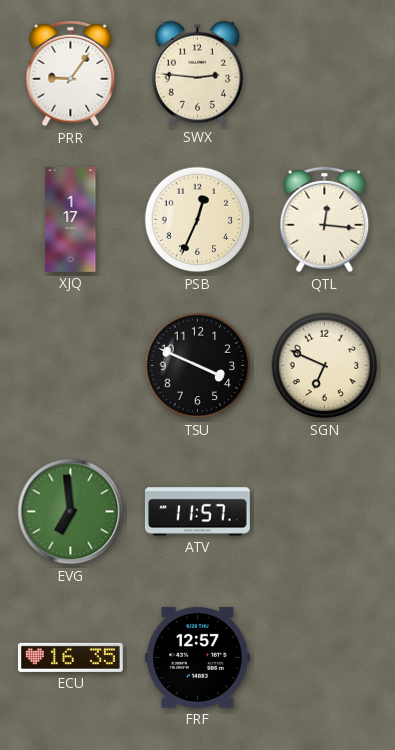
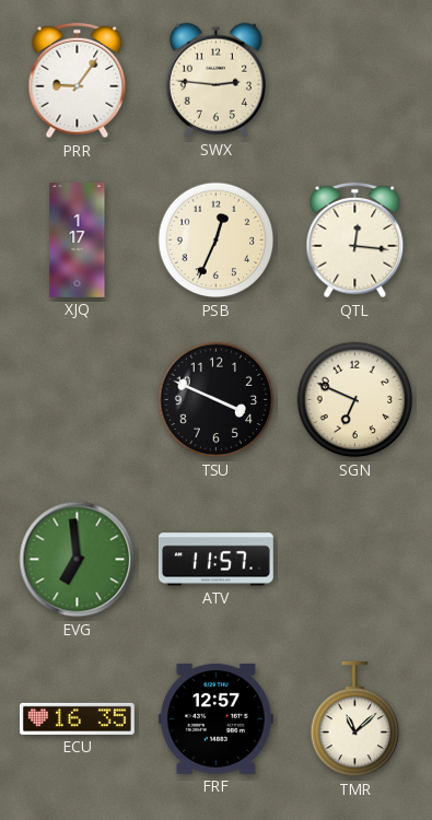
TMR: none -> 11:08
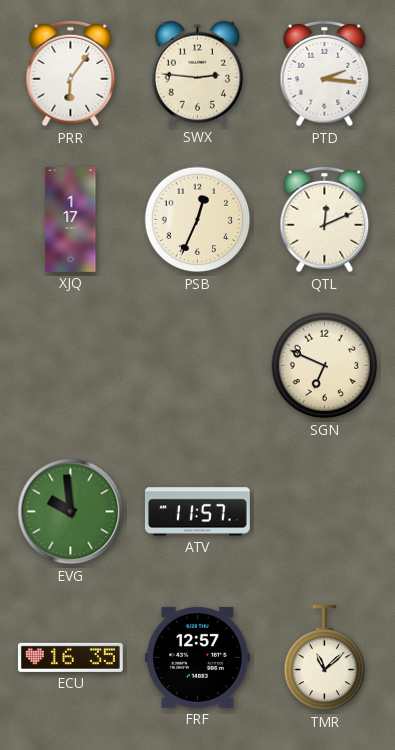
PRR: 9:06 -> 6:06
PTD: none -> 2:16
QTL: 12:16 -> 12:11
TSU: 3:49 -> none
EVG: 6:59 -> 9:59
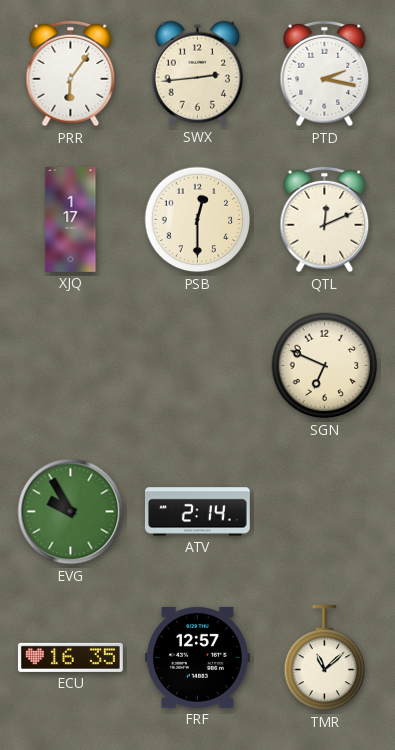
SWX: 2:46 -> 2:44
PTD: 2:16 -> 2:17
PSB: 12:34 -> 12:30
EVG: 9:59 -> 9:55
ATV: 11:57 -> 2:14
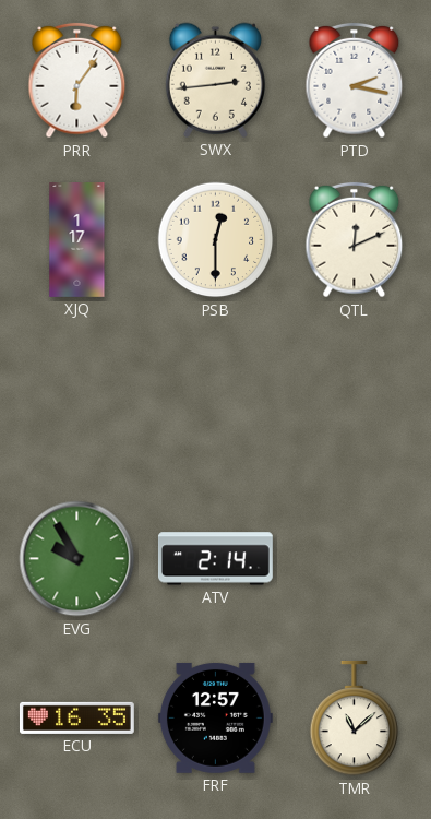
SGN: 6:49 -> none
